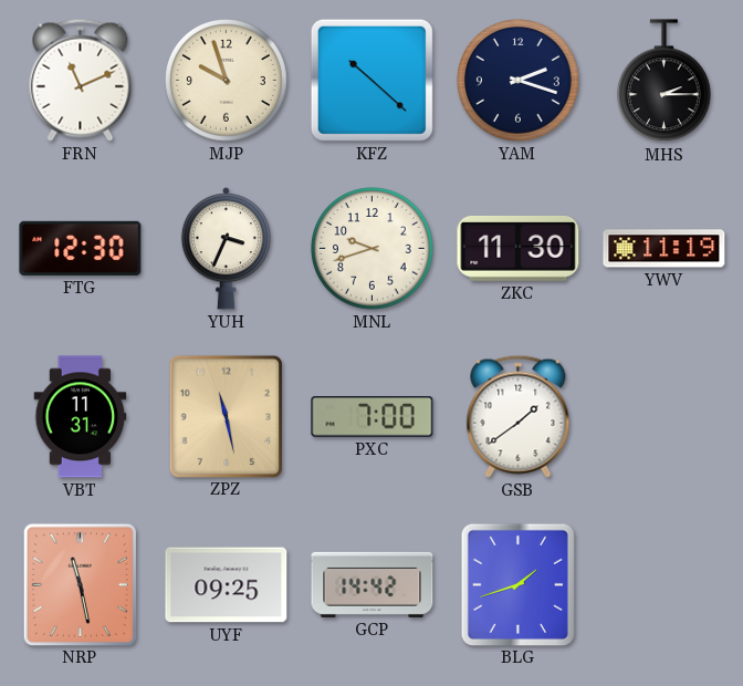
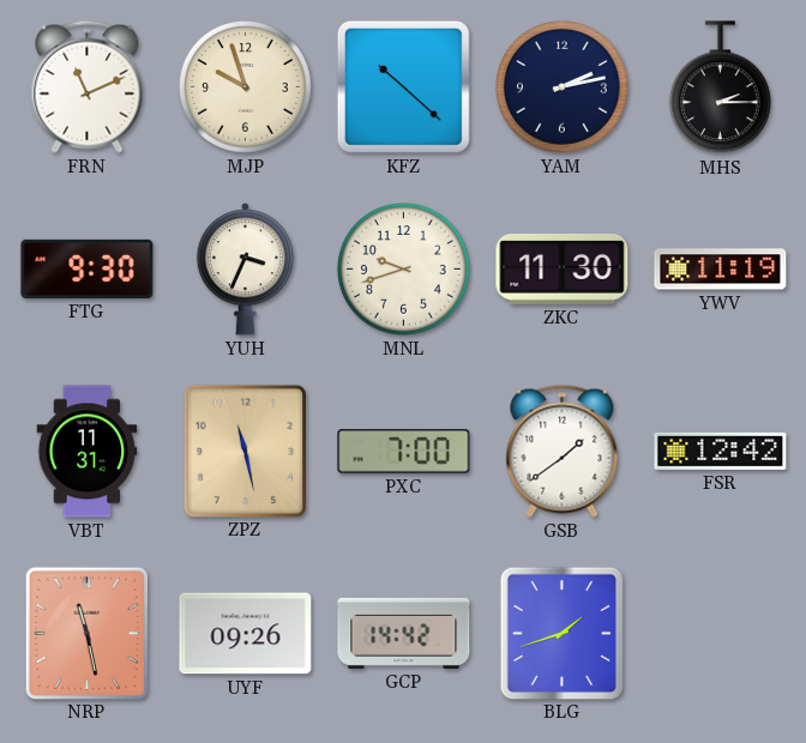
YAM: 2:18 -> 2:13
FTG: 12:30 -> 9:30
FSR: none -> 12:42
UYF: 09:25 -> 09:26
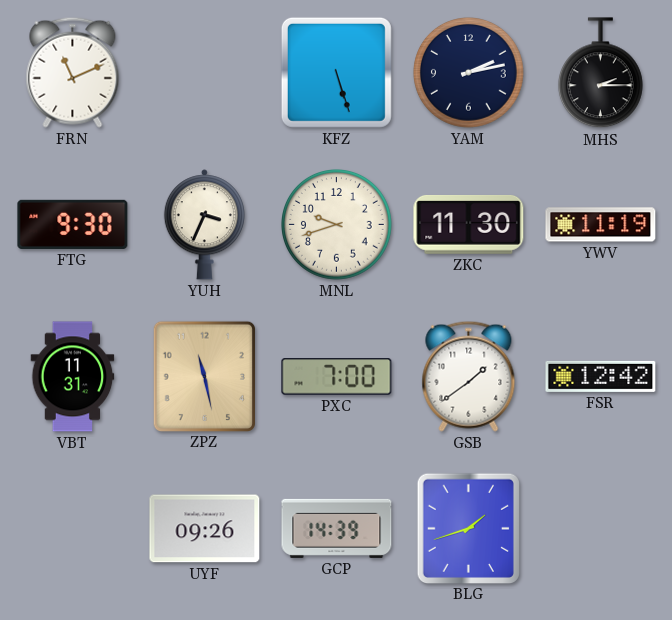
MJP: 9:57 -> none
KFZ: 10:22 -> 5:27
NRP: 11:28 -> none
GCP: 14:42 -> 14:39
